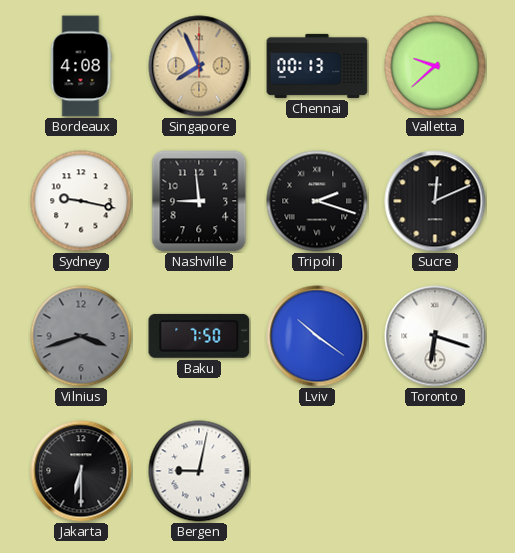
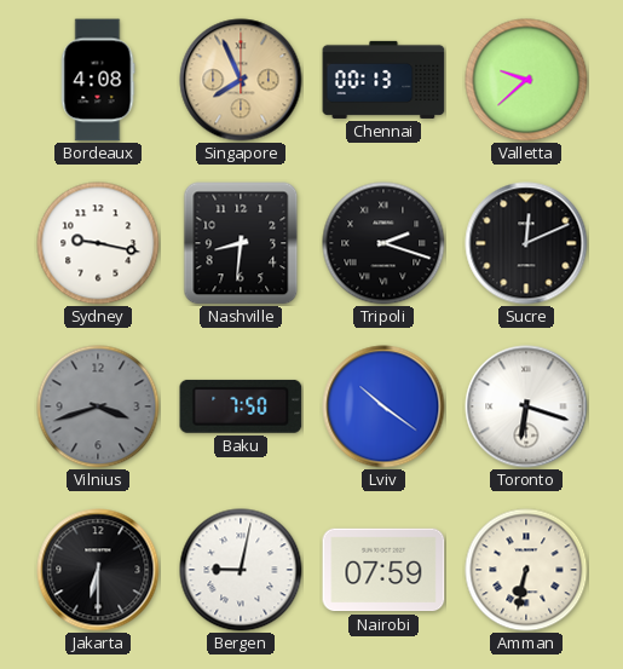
Nashville: 8:59 -> 8:31
Nairobi: none -> 07:59
Amman: none -> 6:32
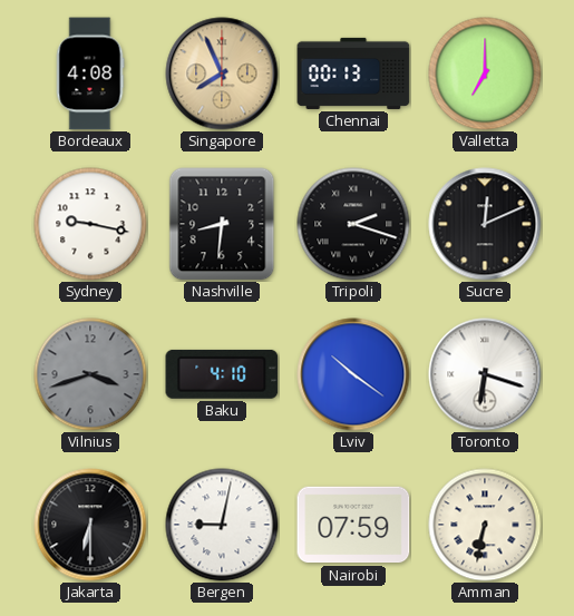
Valletta: 9:38 -> 7:00
Baku: 7:50 -> 4:10
